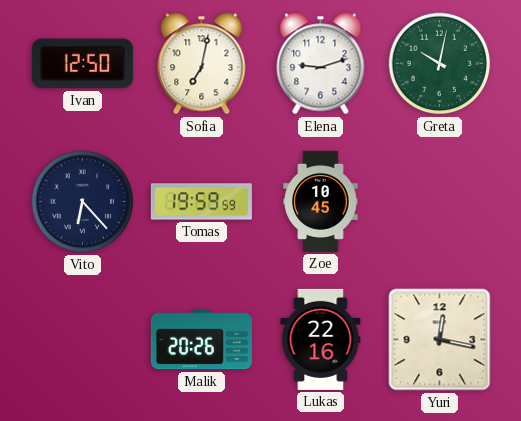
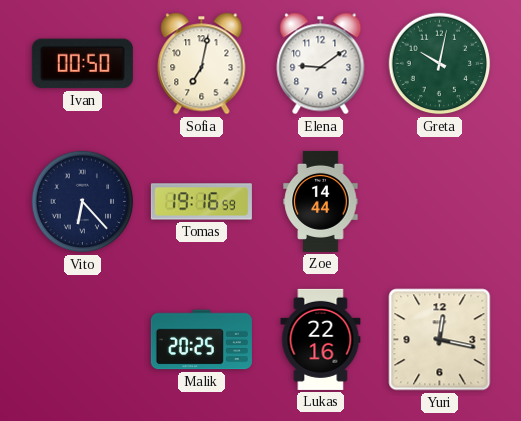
Ivan: 12:50 -> 00:50
Elena: 9:12 -> 9:09
Tomas: 19:59 -> 19:16
Zoe: 10:45 -> 14:44
Malik: 20:26 -> 20:25
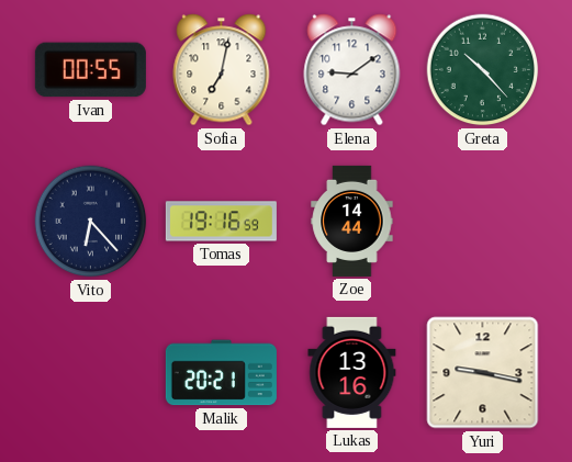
Ivan: 00:50 -> 00:55
Greta: 10:02 -> 10:23
Malik: 20:25 -> 20:21
Lukas: 22:16 -> 13:16
Yuri: 12:17 -> 9:17
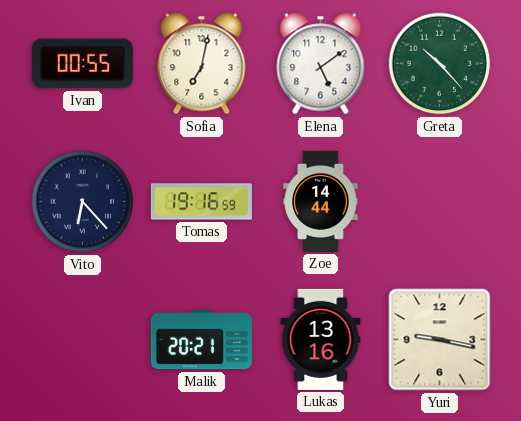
Elena: 9:09 -> 5:09
